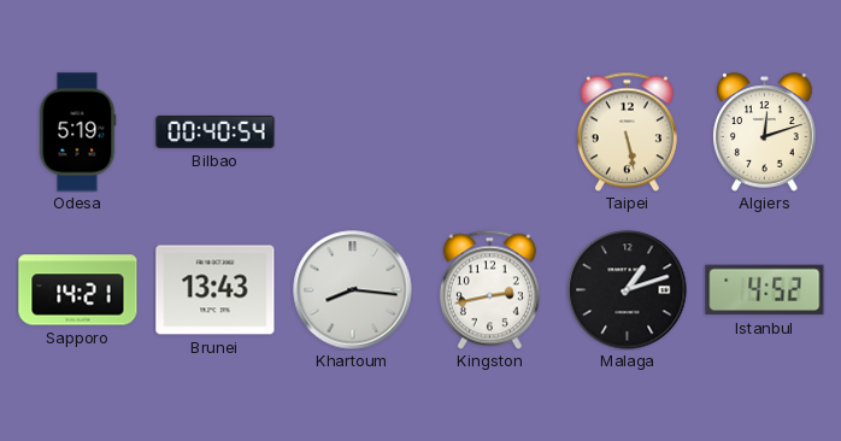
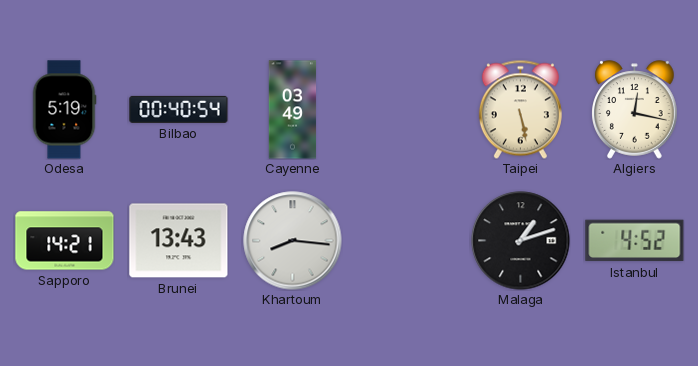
Cayenne: none -> 03:49
Algiers: 12:12 -> 12:17
Kingston: 2:43 -> none
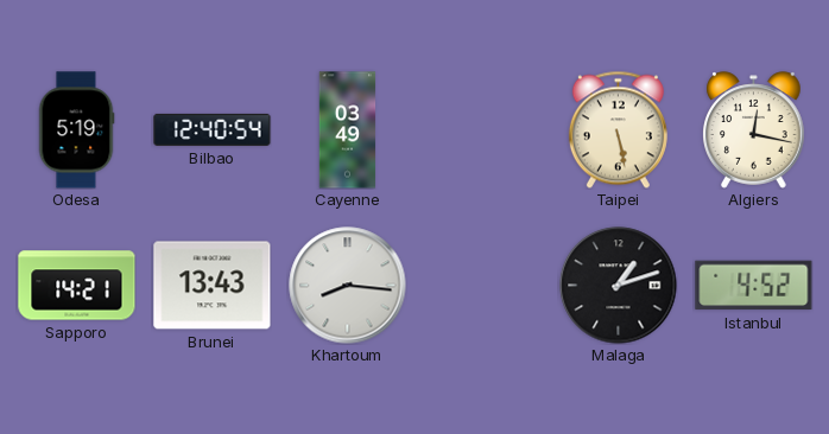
Bilbao: 00:40 -> 12:40
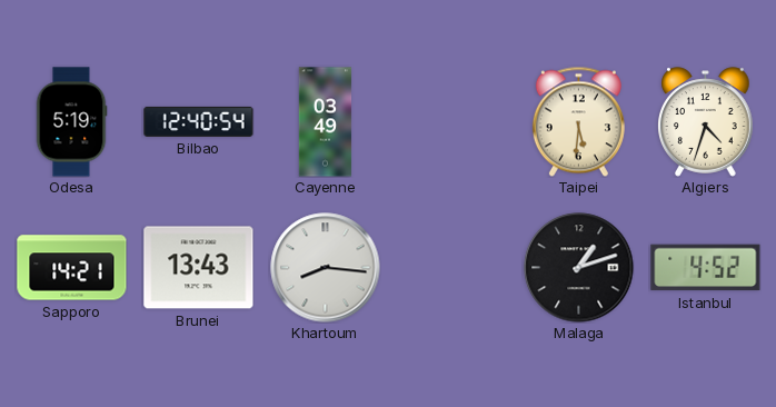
Taipei: 5:28 -> 5:31
Algiers: 12:17 -> 4:33
